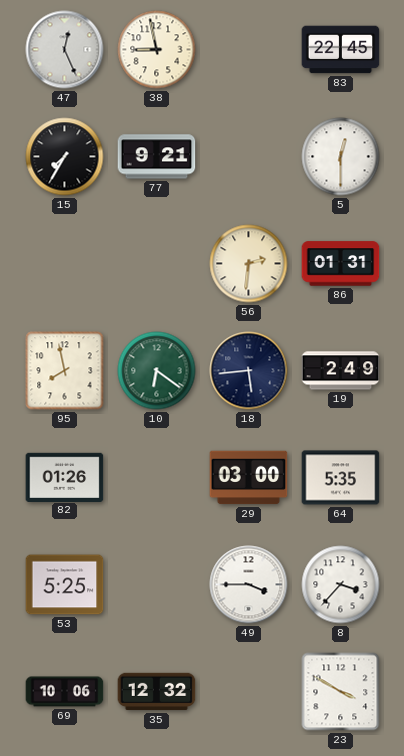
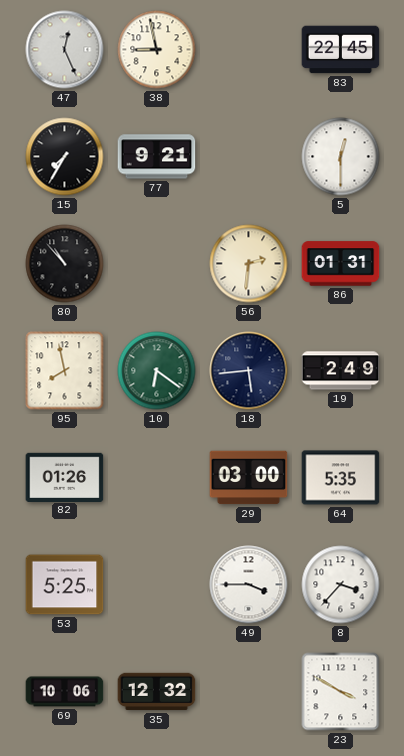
80: none -> 10:53
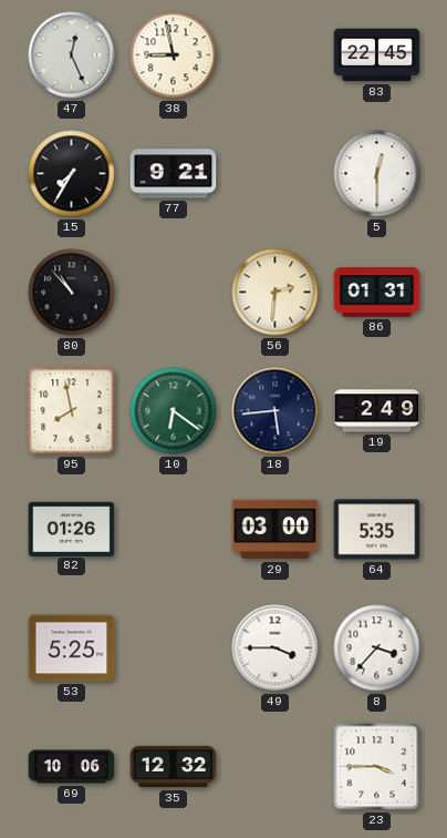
23: 3:50 -> 3:45
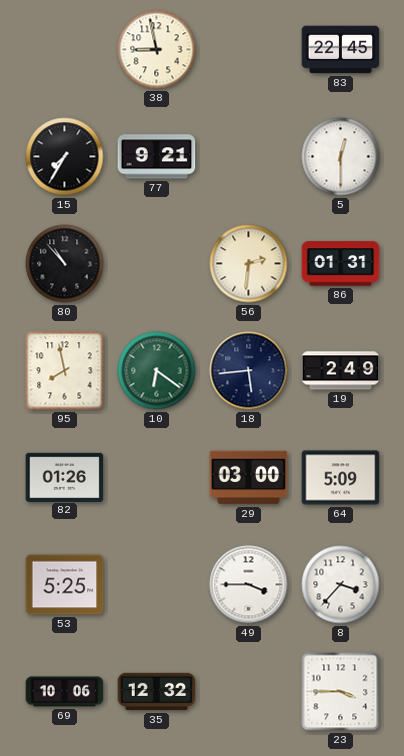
47: 12:26 -> none
64: 5:35 -> 5:09
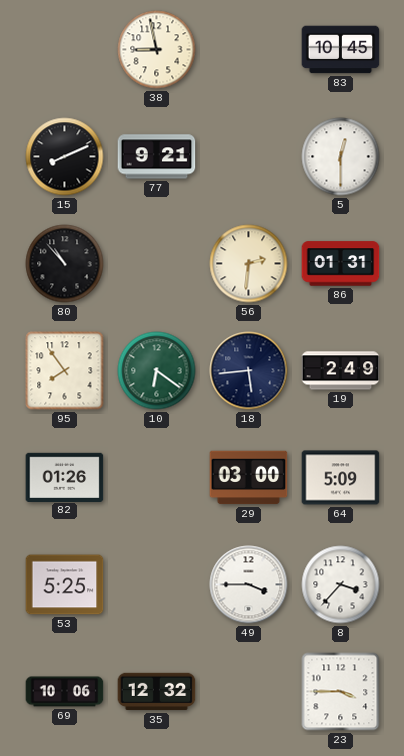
83: 22:45 -> 10:45
15: 7:35 -> 8:11
95: 7:58 -> 7:54
